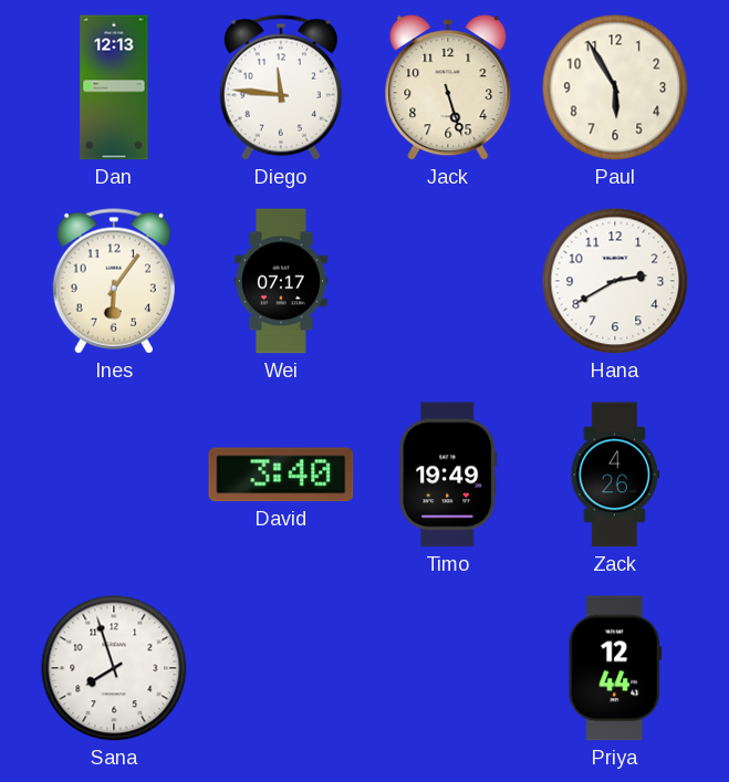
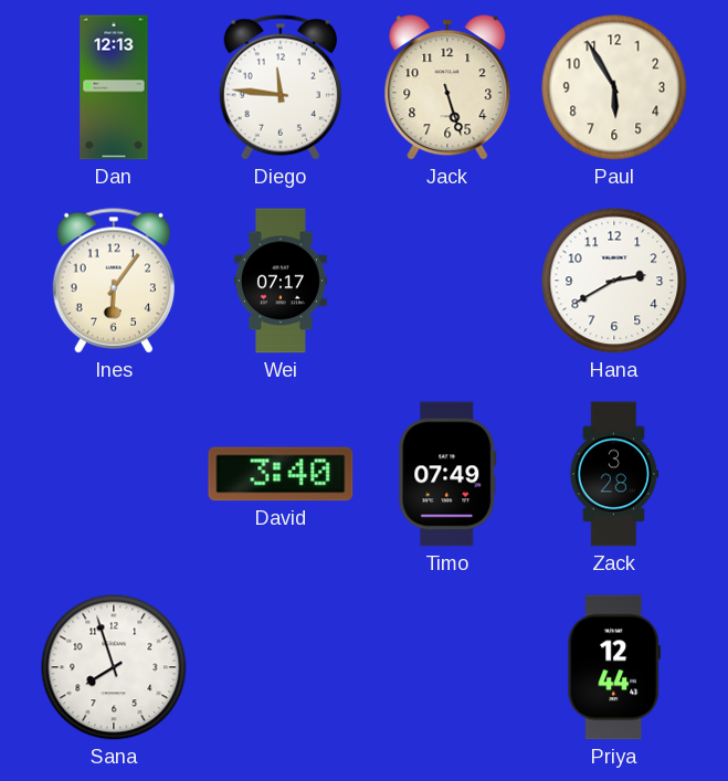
Timo: 19:49 -> 07:49
Zack: 4:26 -> 3:28
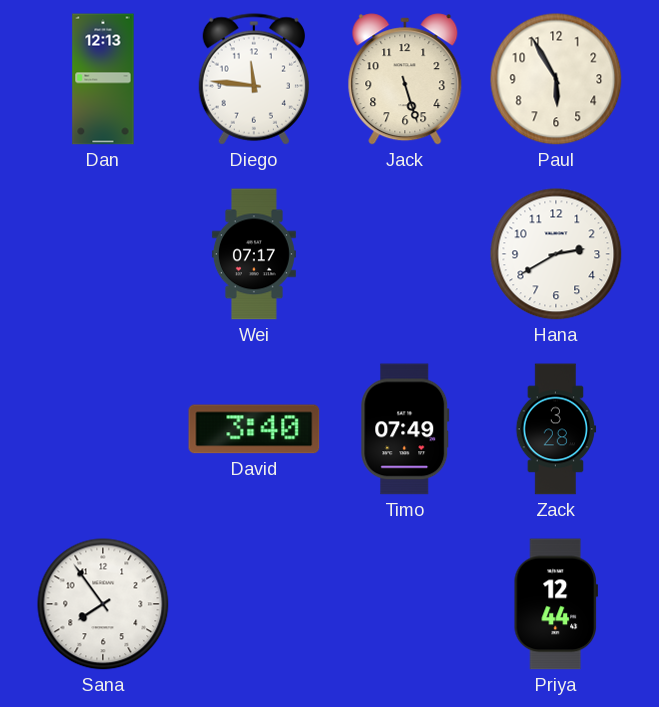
Ines: 6:06 -> none
Sana: 7:57 -> 7:54
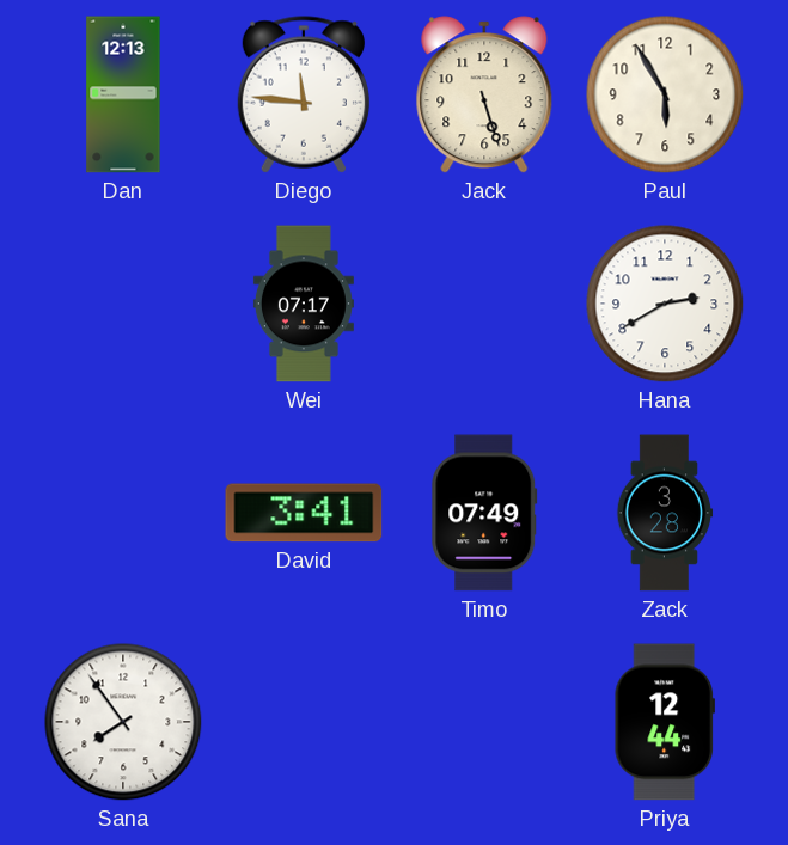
David: 3:40 -> 3:41
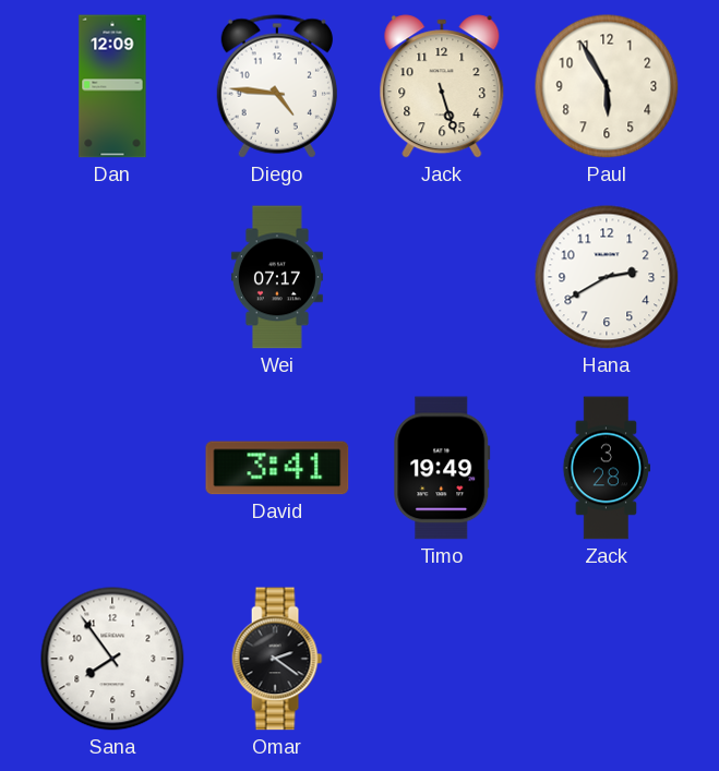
Dan: 12:13 -> 12:09
Diego: 11:46 -> 4:46
Timo: 07:49 -> 19:49
Omar: none -> 2:21
Priya: 12:44 -> none
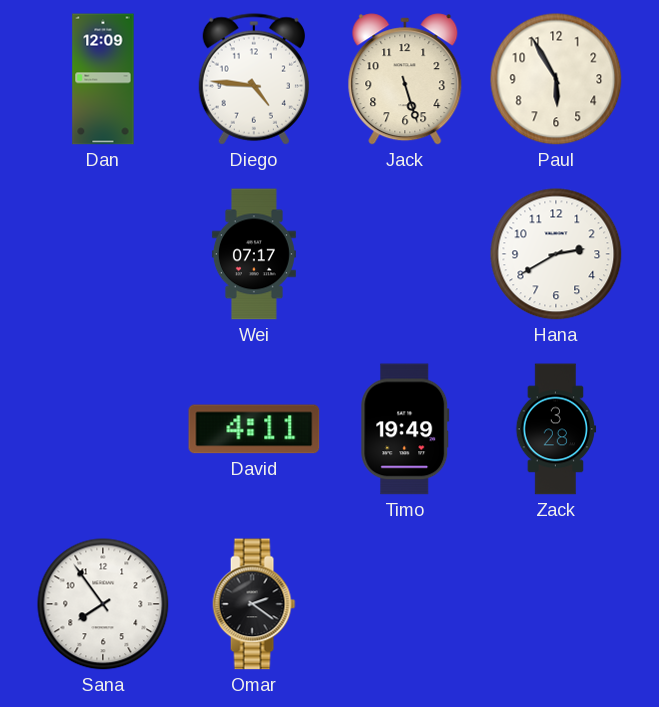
David: 3:41 -> 4:11
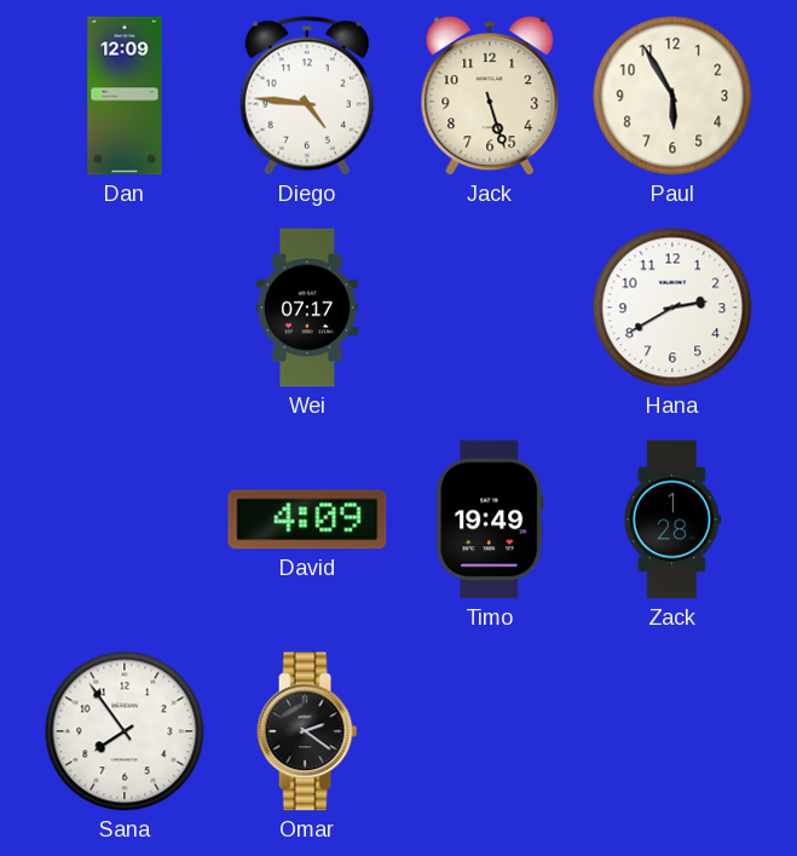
David: 4:11 -> 4:09
Zack: 3:28 -> 1:28
